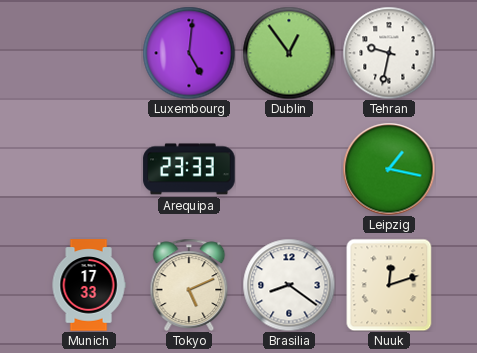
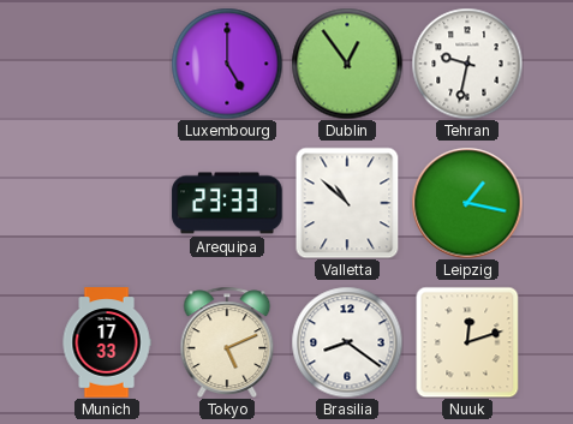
Luxembourg: 5:01 -> 5:00
Valletta: none -> 10:52
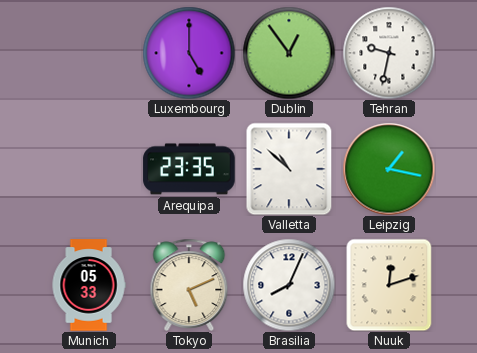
Arequipa: 23:33 -> 23:35
Munich: 17:33 -> 05:33
Brasilia: 8:21 -> 8:04
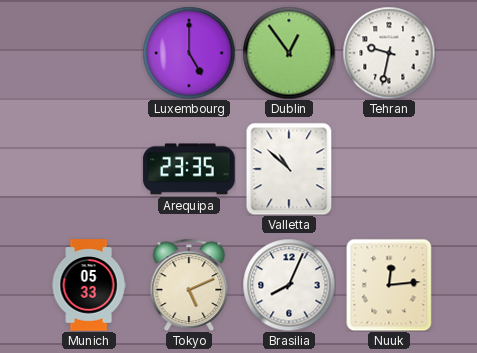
Leipzig: 1:17 -> none
Nuuk: 12:12 -> 12:14
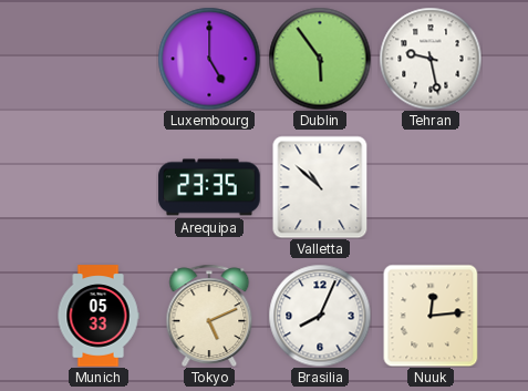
Dublin: 12:54 -> 5:54
Tehran: 9:32 -> 9:28
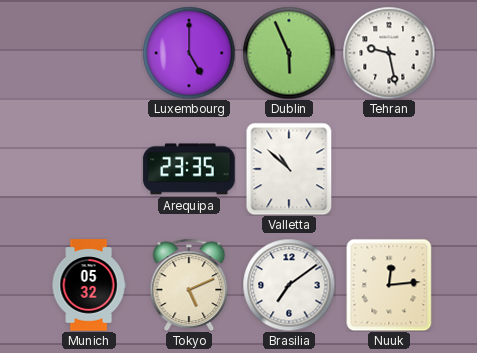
Dublin: 5:54 -> 5:56
Munich: 05:33 -> 05:32
Brasilia: 8:04 -> 7:09
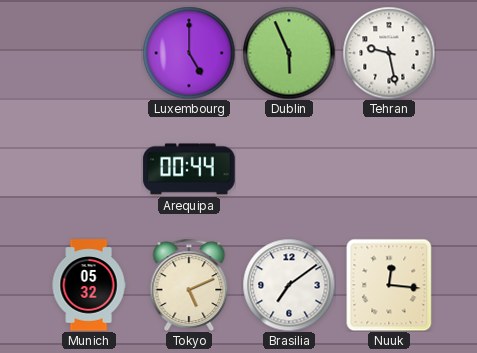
Arequipa: 23:35 -> 00:44
Valletta: 10:52 -> none
Nuuk: 12:14 -> 12:16
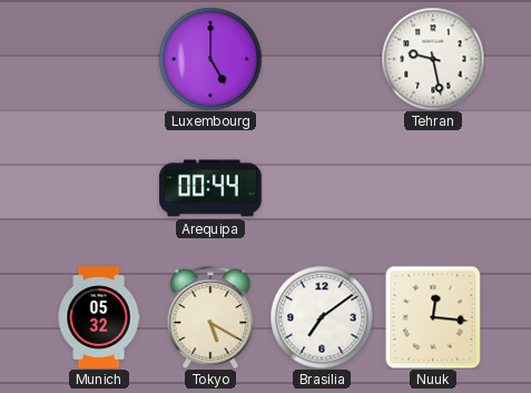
Dublin: 5:56 -> none
Tokyo: 5:11 -> 5:20
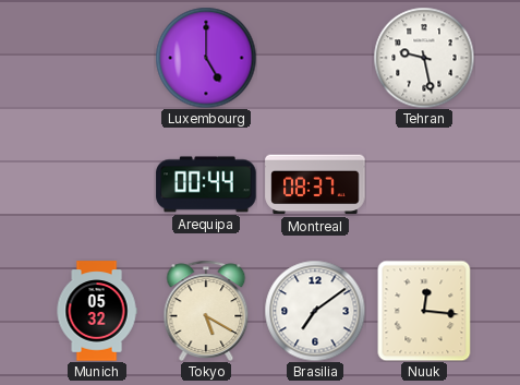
Montreal: none -> 08:37
